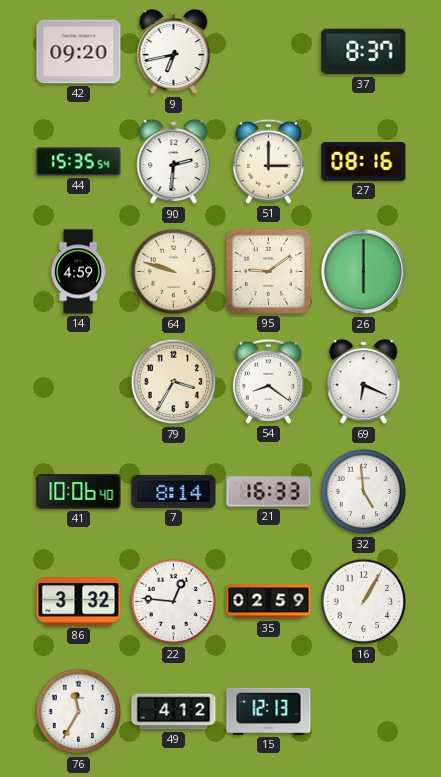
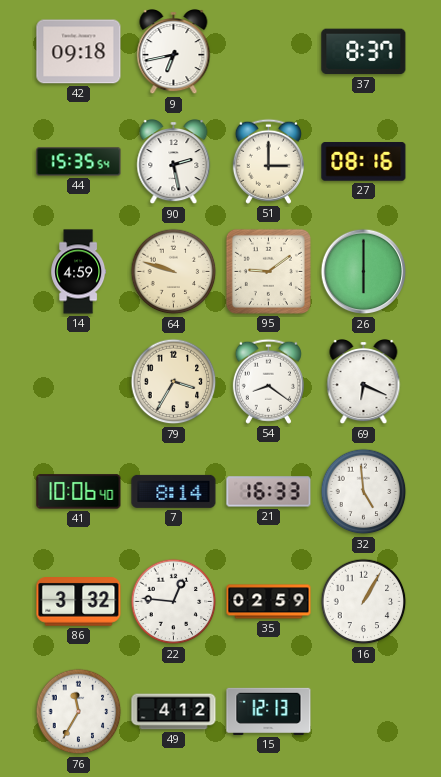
42: 09:20 -> 09:18
90: 2:31 -> 2:28
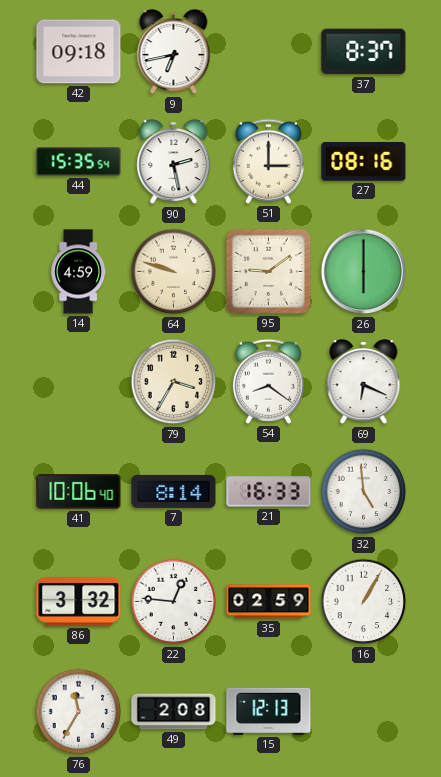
49: 4:12 -> 2:08
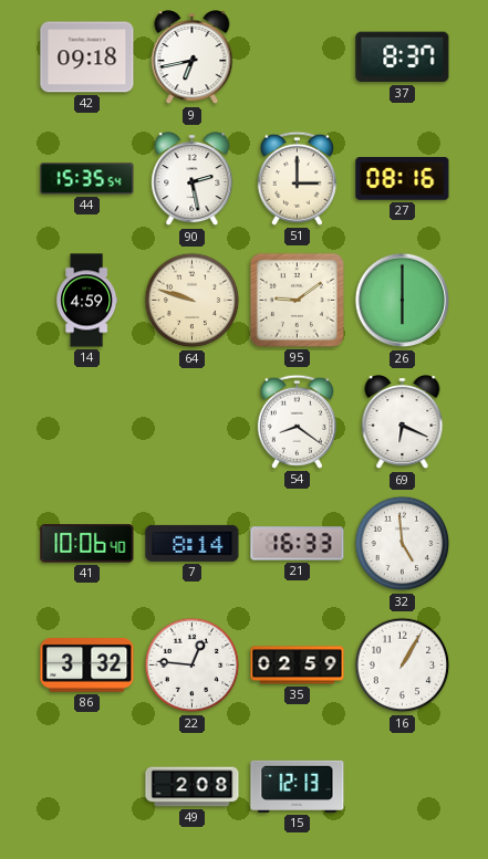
79: 3:35 -> none
76: 11:35 -> none
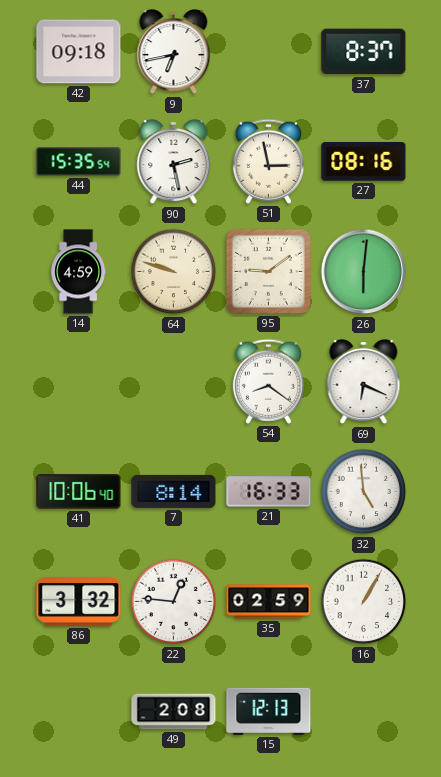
51: 3:00 -> 2:58
26: 6:00 -> 6:01
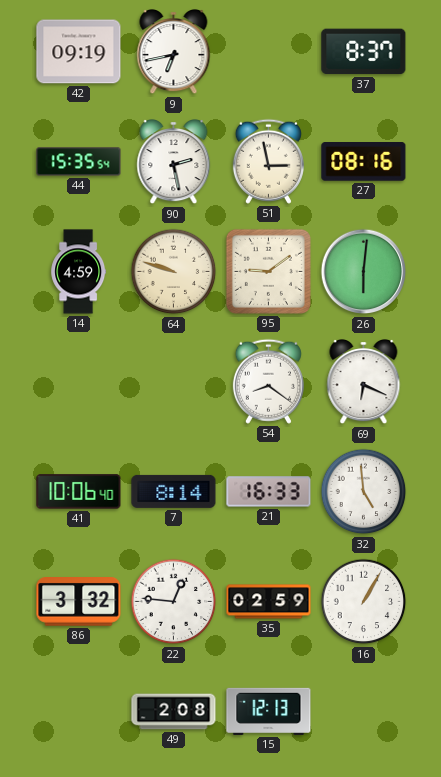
42: 09:18 -> 09:19
